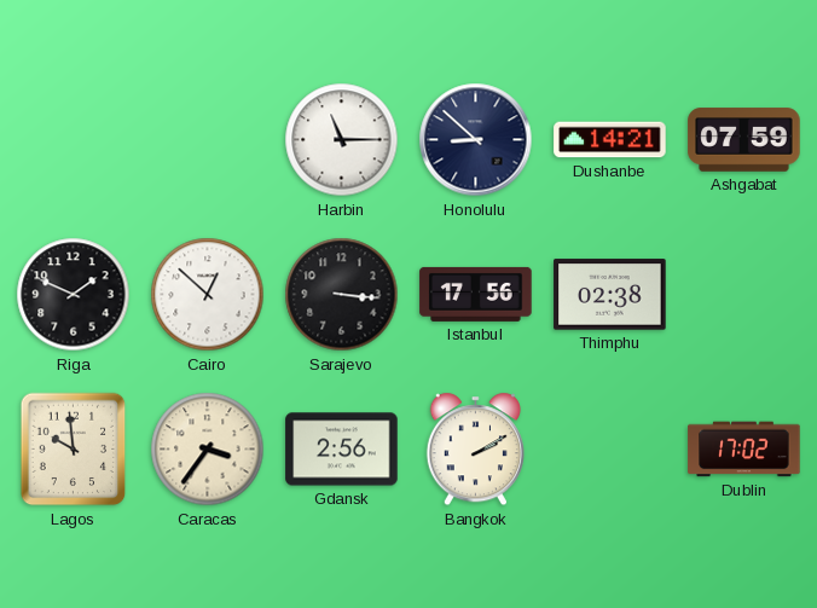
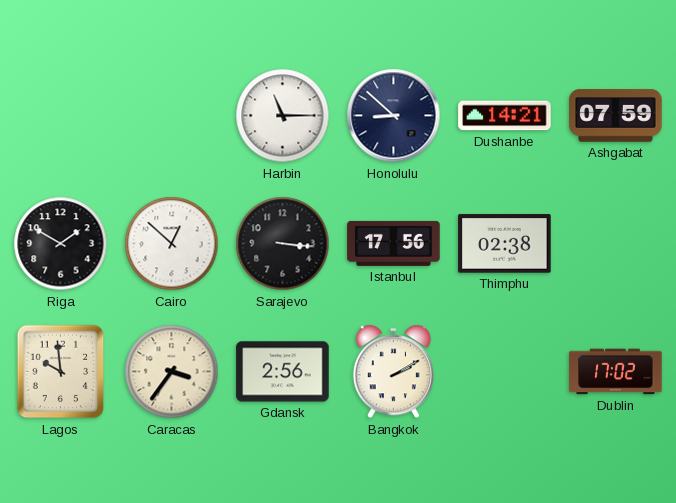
Riga: 1:49 -> 1:50
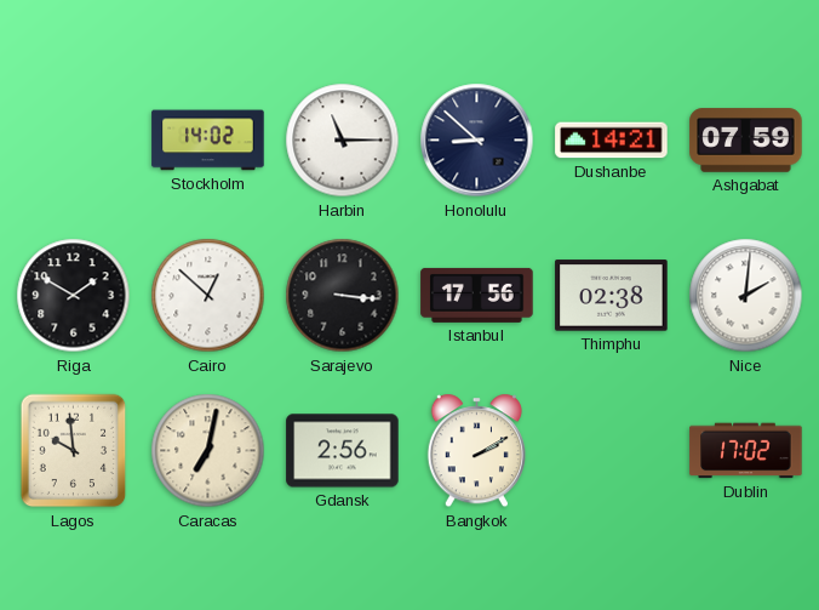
Stockholm: none -> 14:02
Nice: none -> 2:01
Caracas: 3:36 -> 7:02
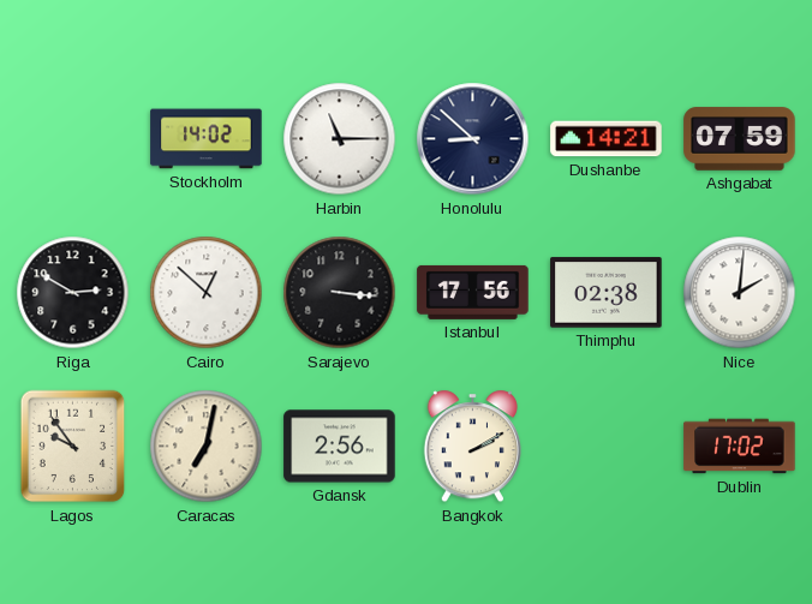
Riga: 1:50 -> 2:50
Lagos: 9:59 -> 9:54
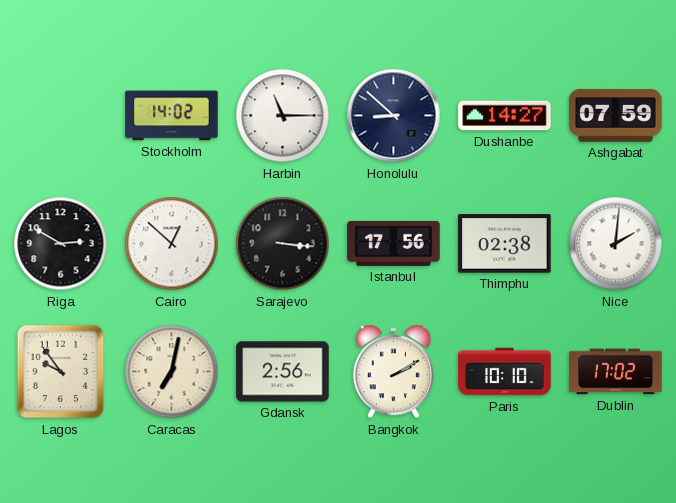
Dushanbe: 14:21 -> 14:27
Paris: none -> 10:10
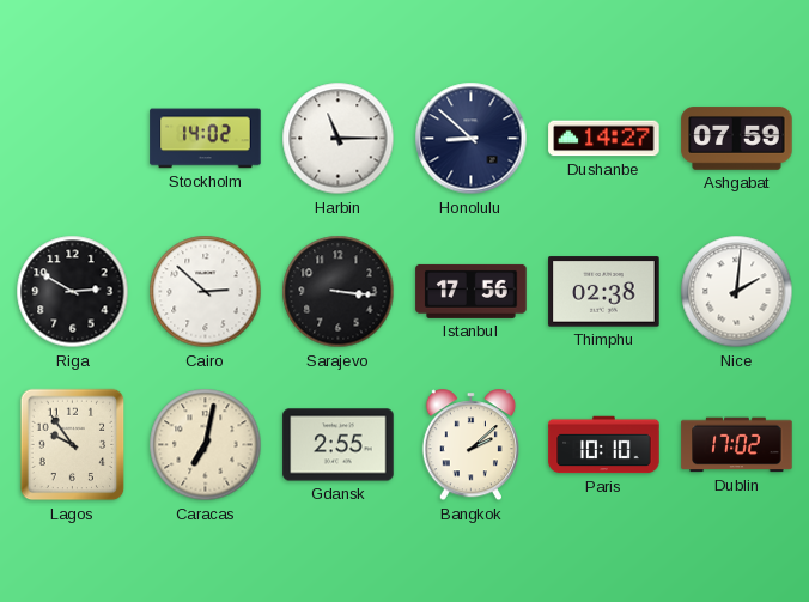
Cairo: 12:52 -> 2:52
Gdansk: 2:56 -> 2:55
Bangkok: 2:10 -> 2:08
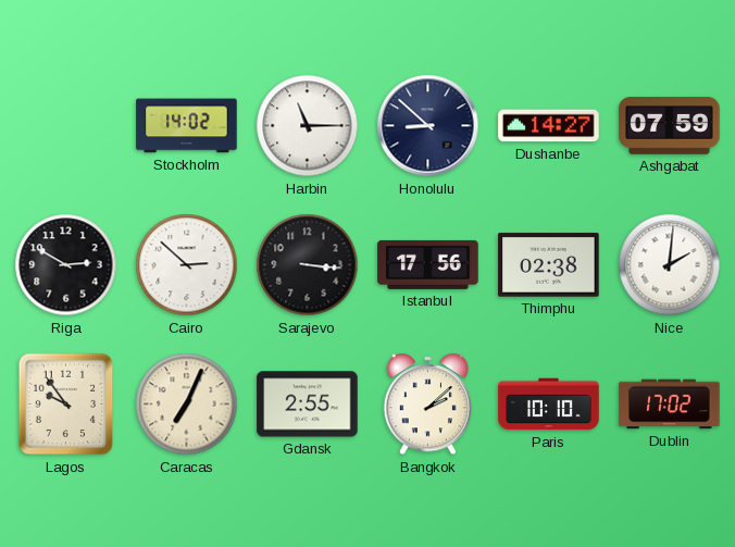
Caracas: 7:02 -> 7:04
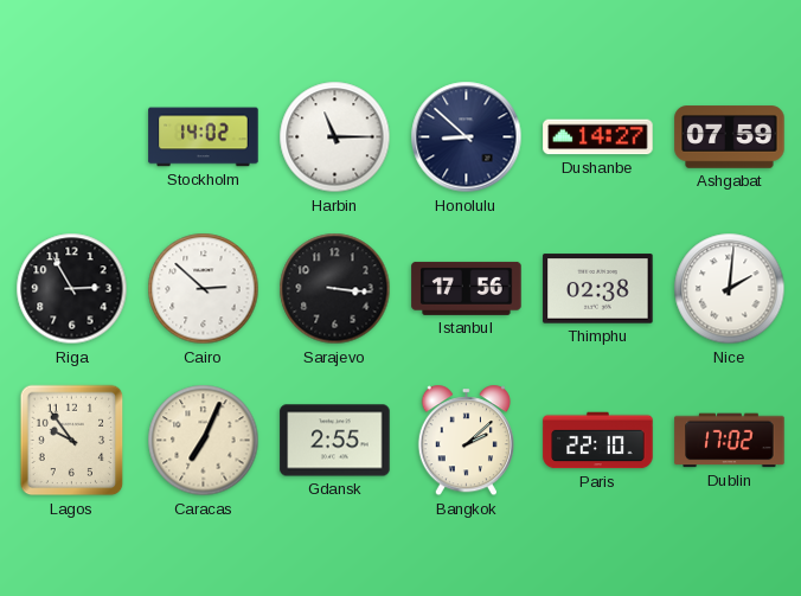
Riga: 2:50 -> 2:55
Paris: 10:10 -> 22:10
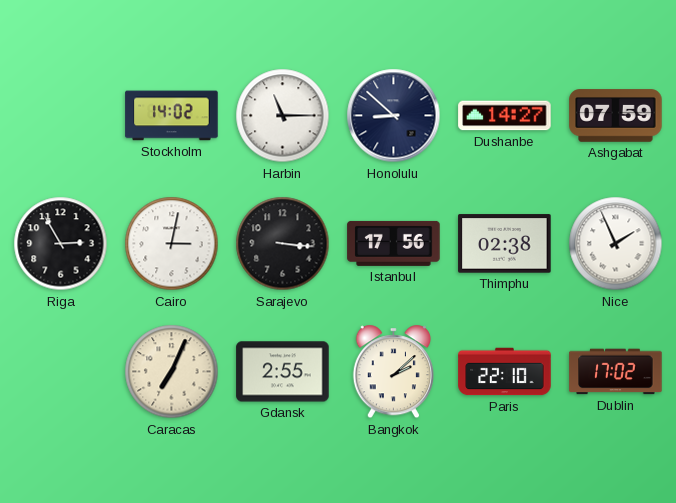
Cairo: 2:52 -> 3:02
Nice: 2:01 -> 1:56
Lagos: 9:54 -> none
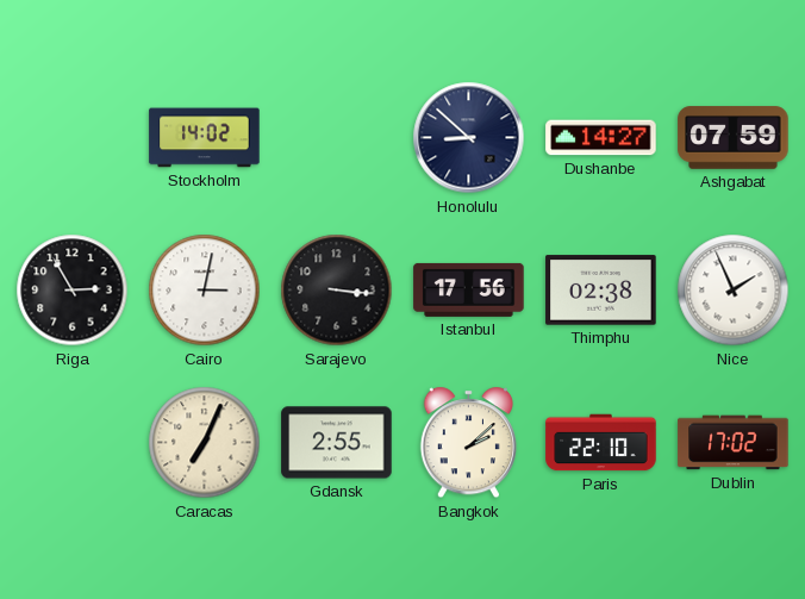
Harbin: 11:15 -> none
